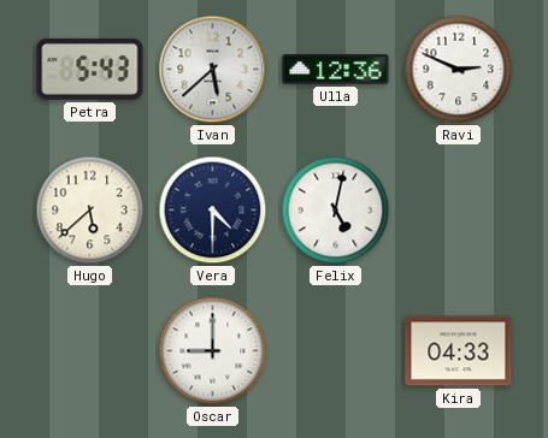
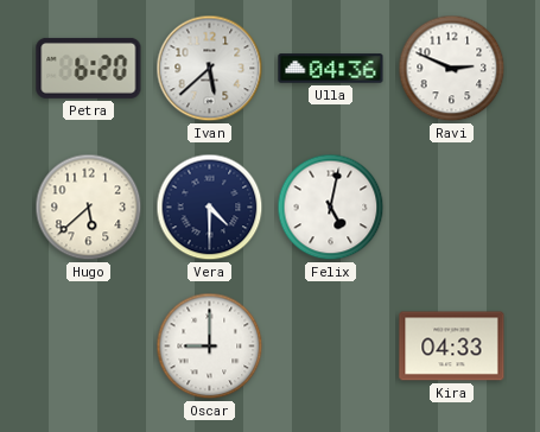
Petra: 5:43 -> 6:20
Ulla: 12:36 -> 04:36
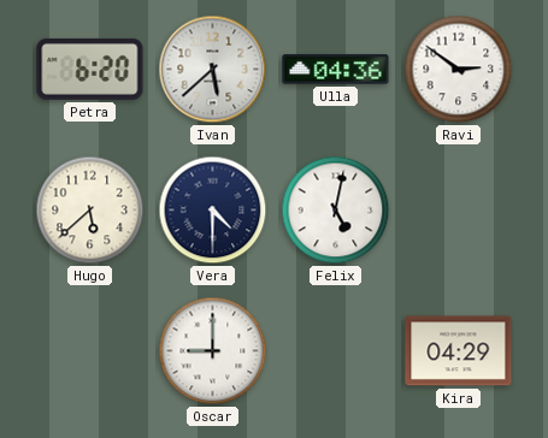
Ravi: 2:49 -> 2:51
Kira: 04:33 -> 04:29
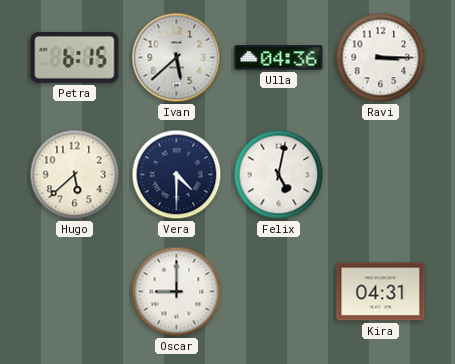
Petra: 6:20 -> 6:15
Ravi: 2:51 -> 3:15
Kira: 04:29 -> 04:31
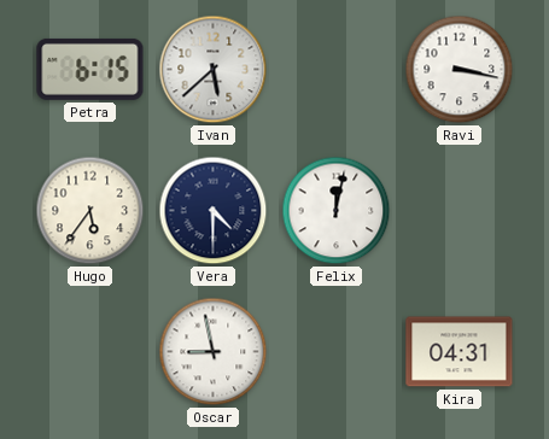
Ulla: 04:36 -> none
Ravi: 3:15 -> 3:17
Hugo: 5:38 -> 5:36
Felix: 5:02 -> 12:02
Oscar: 9:00 -> 8:58
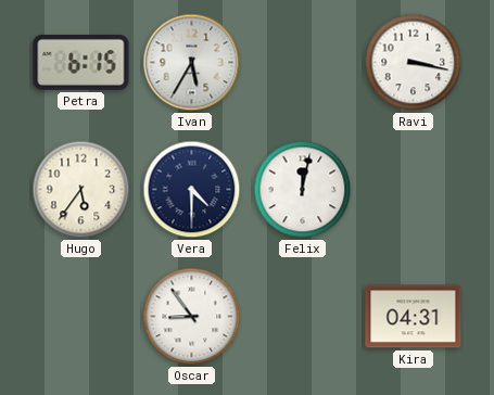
Ivan: 5:38 -> 5:35
Oscar: 8:58 -> 8:54
